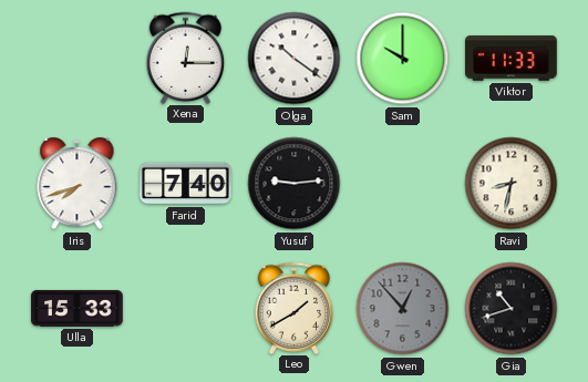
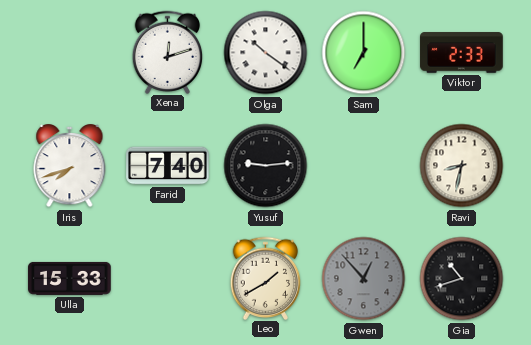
Xena: 12:15 -> 12:12
Sam: 10:00 -> 7:00
Viktor: 11:33 -> 2:33
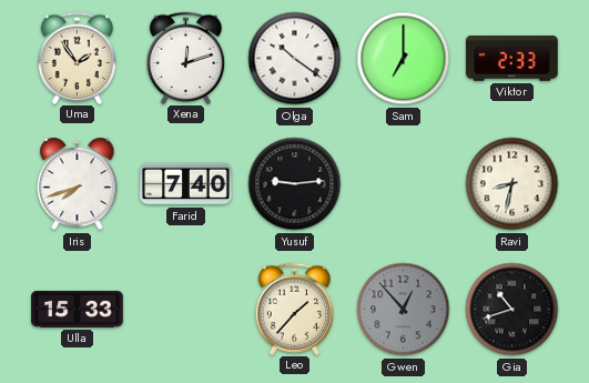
Uma: none -> 1:54
Leo: 1:40 -> 1:37
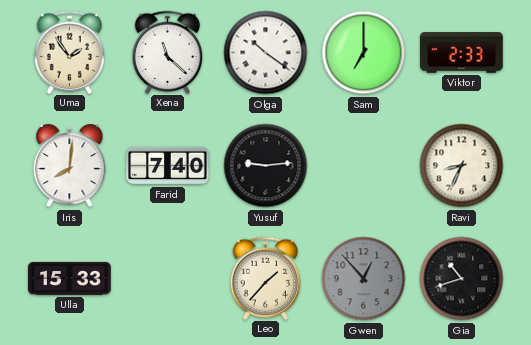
Xena: 12:12 -> 11:22
Iris: 7:42 -> 8:01
Ravi: 8:32 -> 8:34
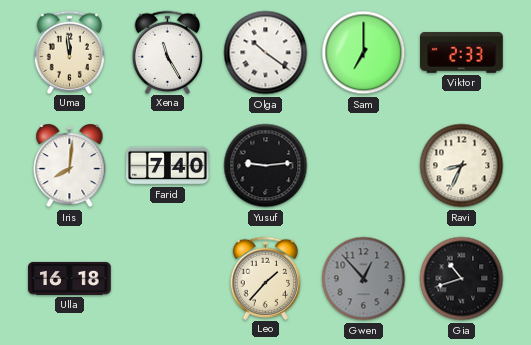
Uma: 1:54 -> 11:59
Xena: 11:22 -> 11:25
Ulla: 15:33 -> 16:18
